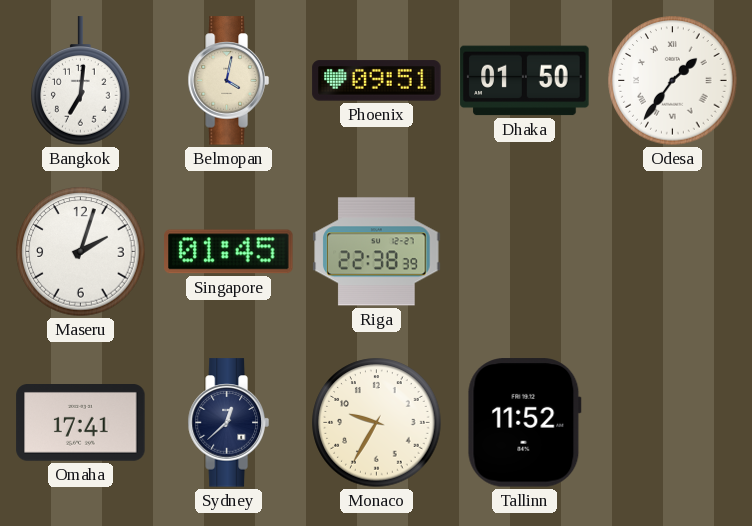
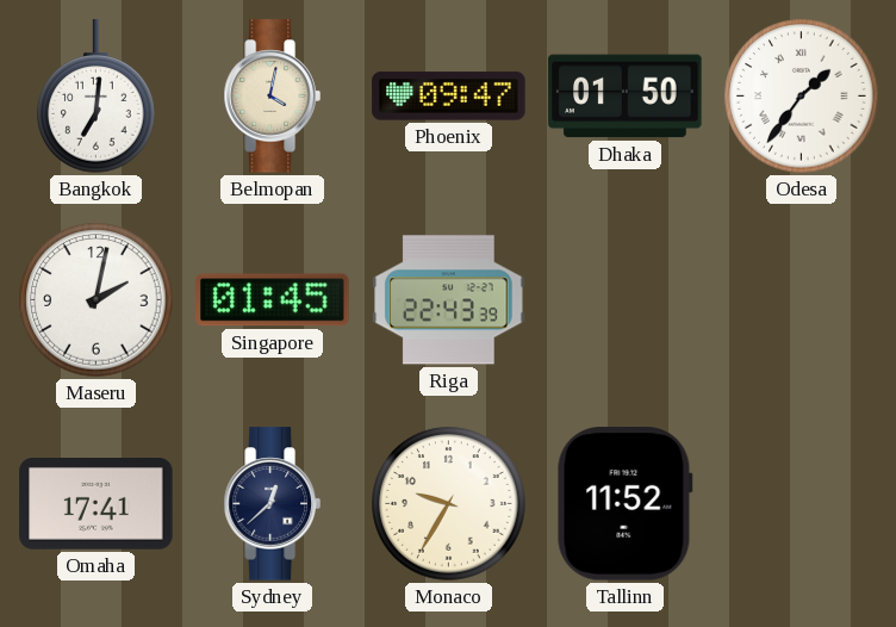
Phoenix: 09:51 -> 09:47
Maseru: 2:03 -> 2:02
Riga: 22:38 -> 22:43
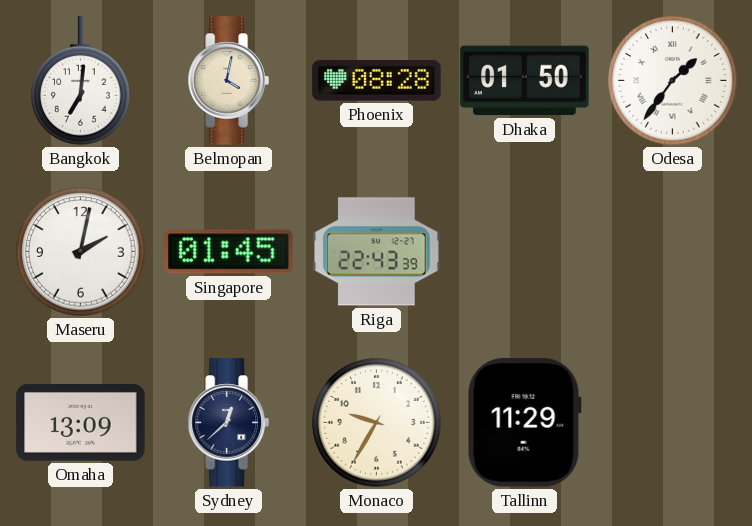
Phoenix: 09:47 -> 08:28
Omaha: 17:41 -> 13:09
Tallinn: 11:52 -> 11:29
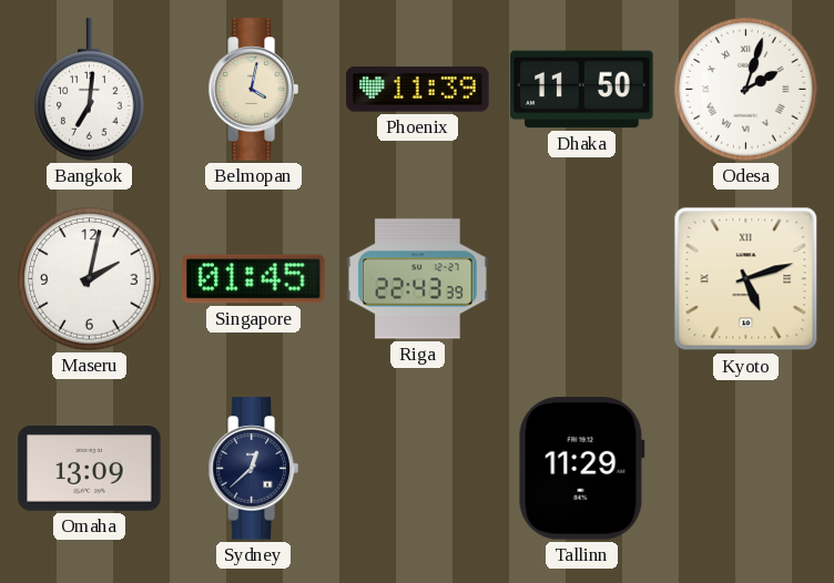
Phoenix: 08:28 -> 11:39
Dhaka: 01:50 -> 11:50
Odesa: 1:36 -> 2:03
Kyoto: none -> 5:12
Monaco: 9:35 -> none
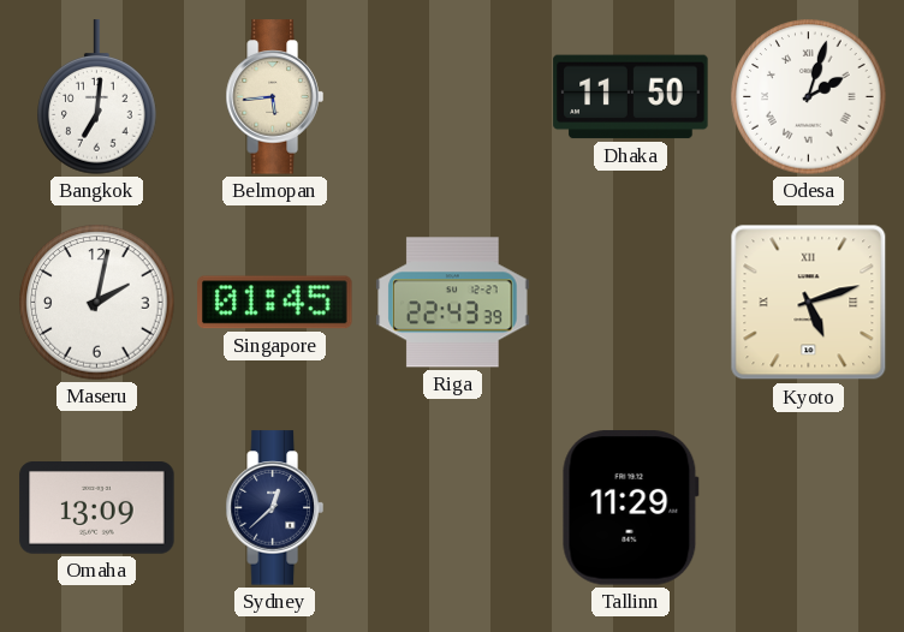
Belmopan: 4:02 -> 5:44
Phoenix: 11:39 -> none
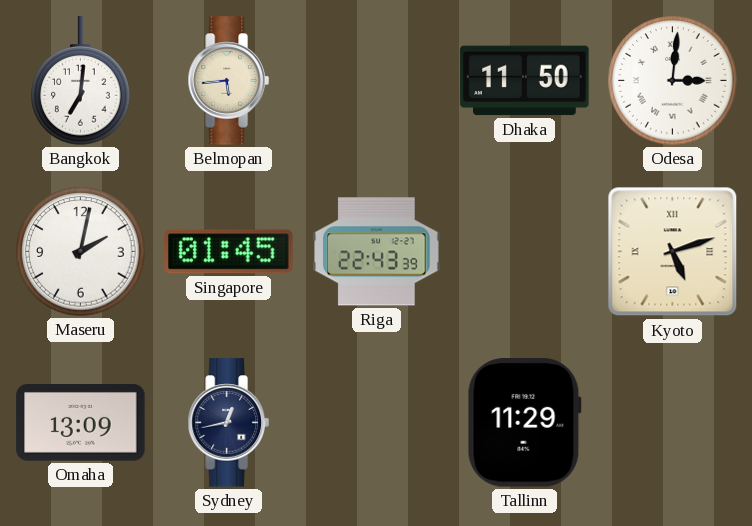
Odesa: 2:03 -> 3:01
Sydney: 12:38 -> 12:43
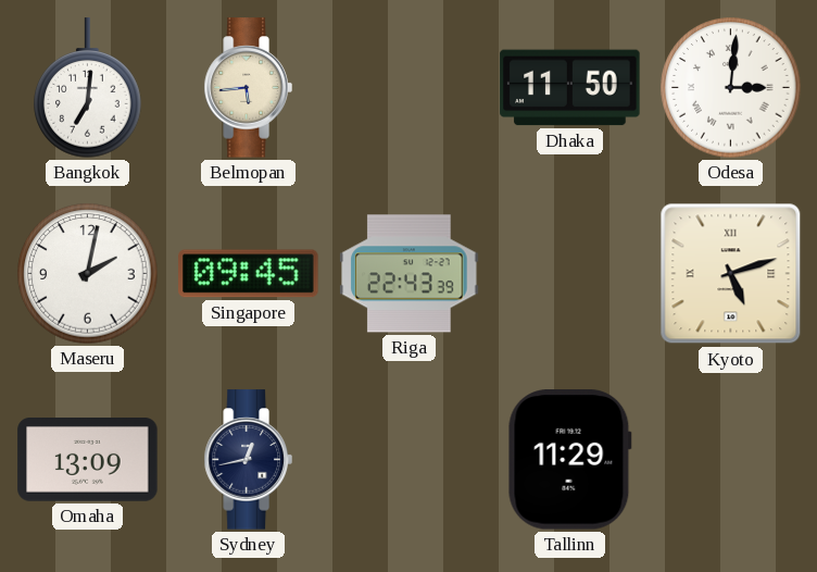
Singapore: 01:45 -> 09:45
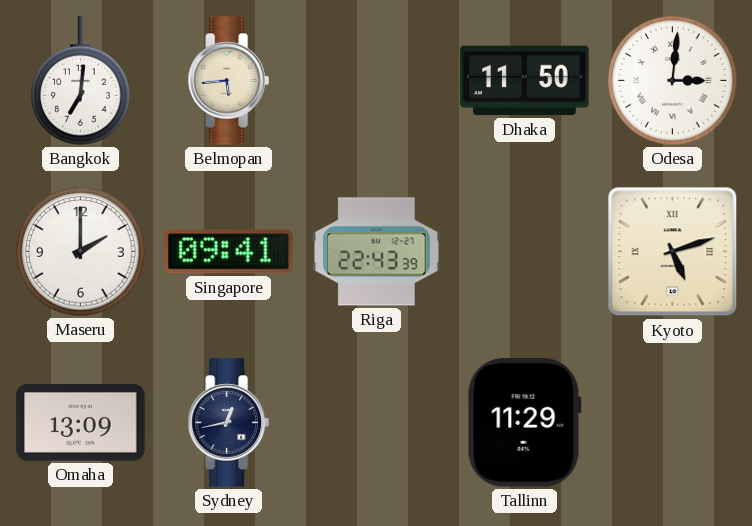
Maseru: 2:02 -> 2:00
Singapore: 09:45 -> 09:41
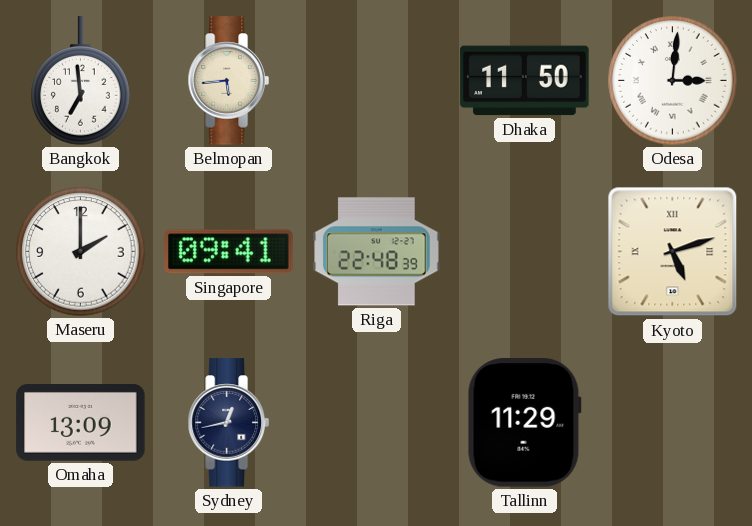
Bangkok: 7:01 -> 6:59
Riga: 22:43 -> 22:48
